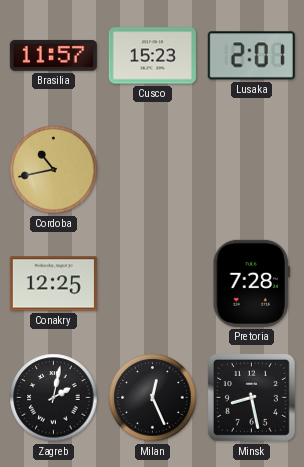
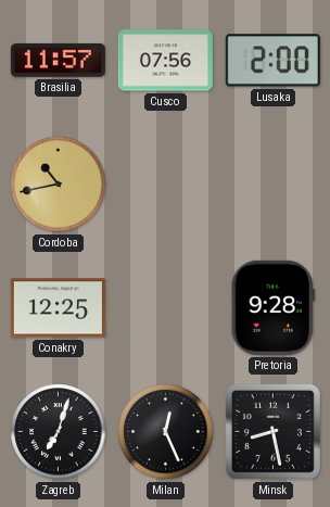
Cusco: 15:23 -> 07:56
Lusaka: 2:01 -> 2:00
Pretoria: 7:28 -> 9:28
Zagreb: 2:02 -> 7:03
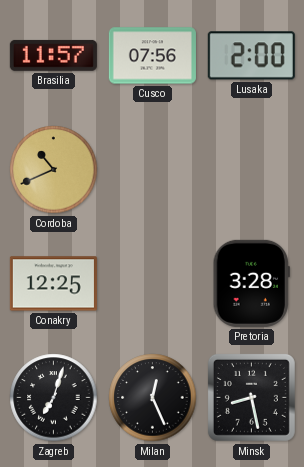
Cordoba: 10:43 -> 10:41
Pretoria: 9:28 -> 3:28
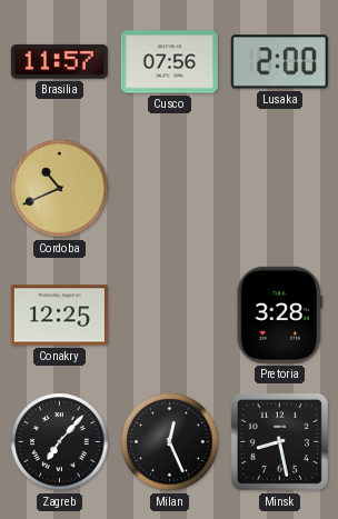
Zagreb: 7:03 -> 7:07
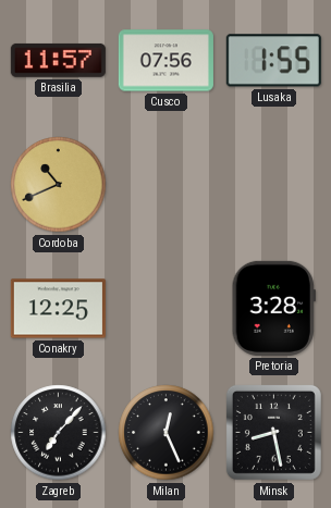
Lusaka: 2:00 -> 1:55
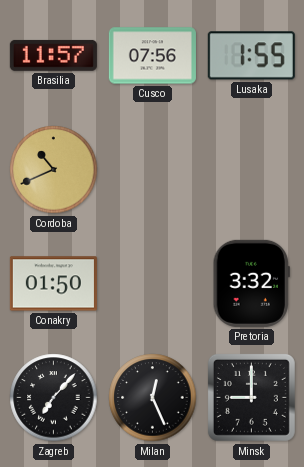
Conakry: 12:25 -> 01:50
Pretoria: 3:28 -> 3:32
Minsk: 8:28 -> 9:00
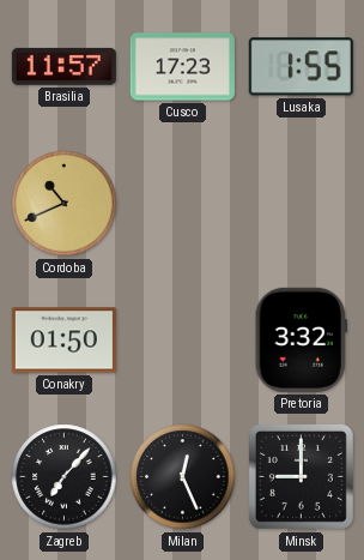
Cusco: 07:56 -> 17:23
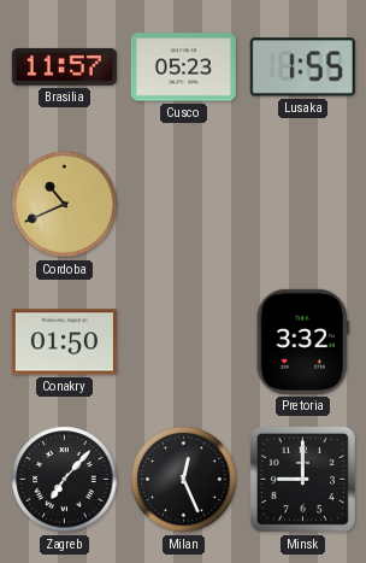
Cusco: 17:23 -> 05:23
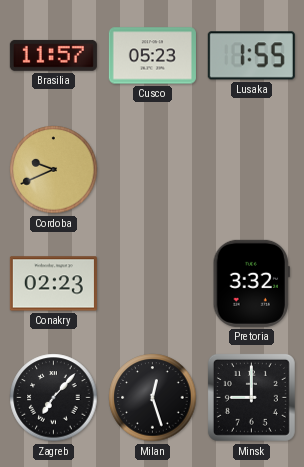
Cordoba: 10:41 -> 9:41
Conakry: 01:50 -> 02:23
Milan: 12:26 -> 12:27
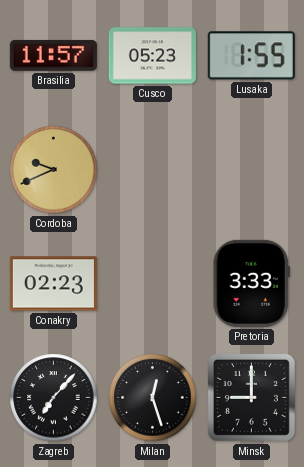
Pretoria: 3:32 -> 3:33
